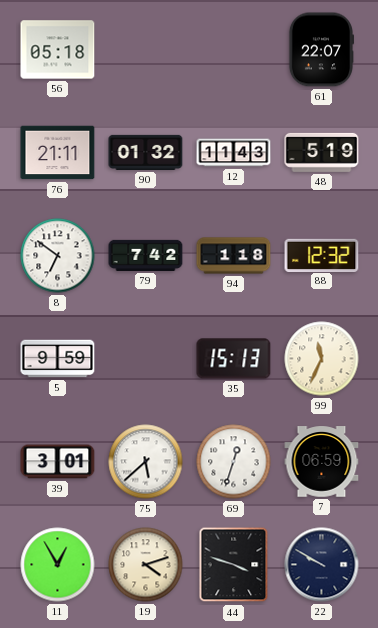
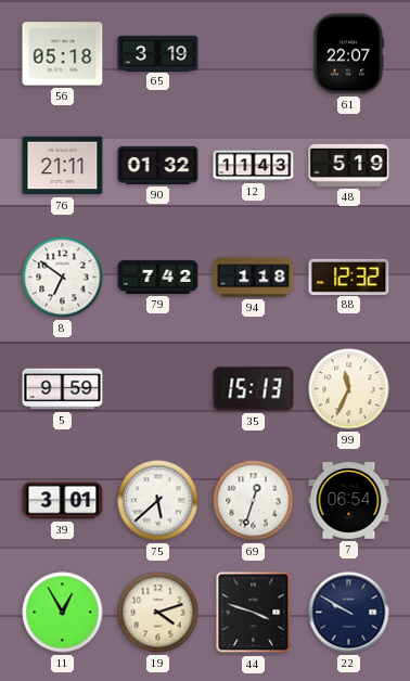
65: none -> 3:19
7: 06:59 -> 06:54
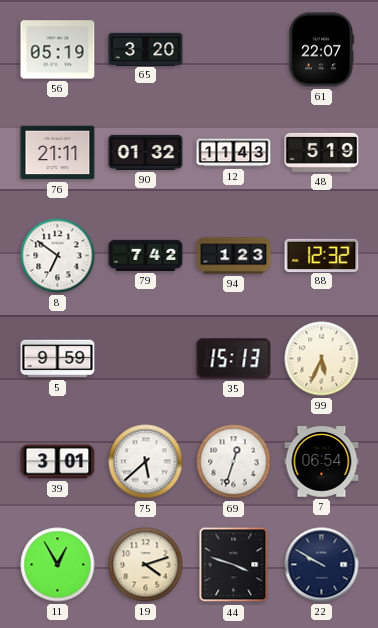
56: 05:18 -> 05:19
65: 3:19 -> 3:20
94: 1:18 -> 1:23
99: 11:34 -> 5:34
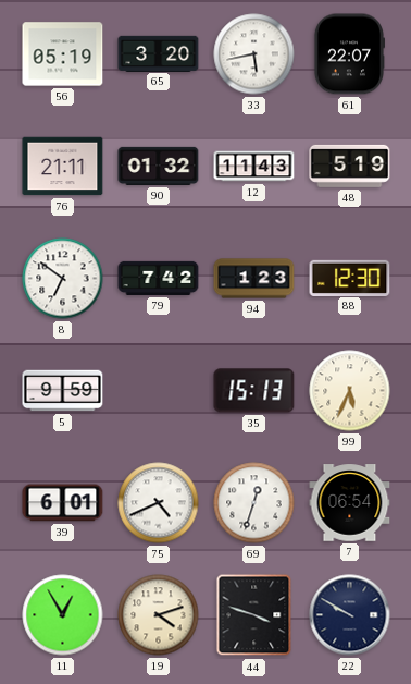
33: none -> 5:43
88: 12:32 -> 12:30
39: 3:01 -> 6:01
75: 5:38 -> 4:41
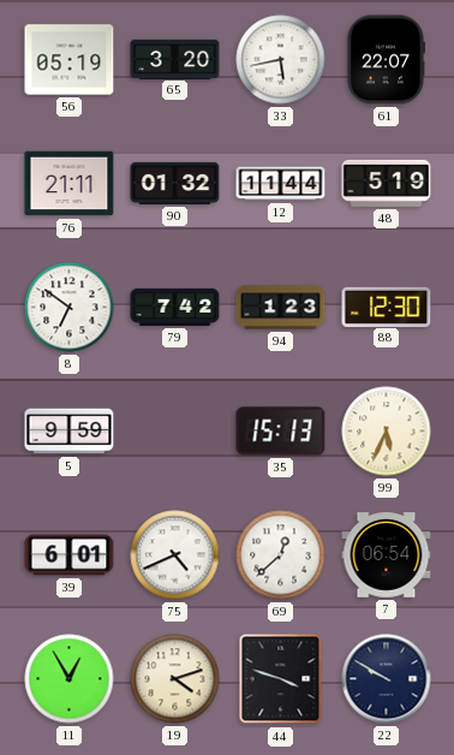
12: 11:43 -> 11:44
69: 12:33 -> 12:38
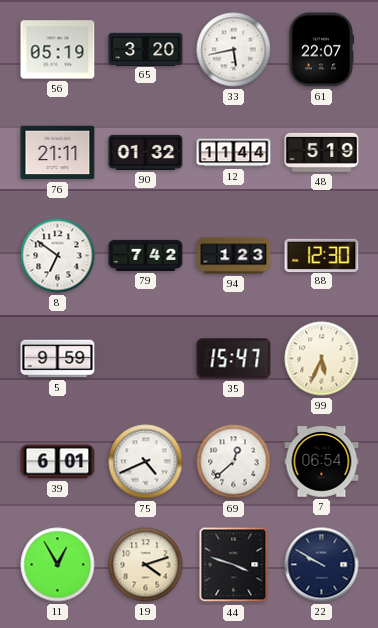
35: 15:13 -> 15:47
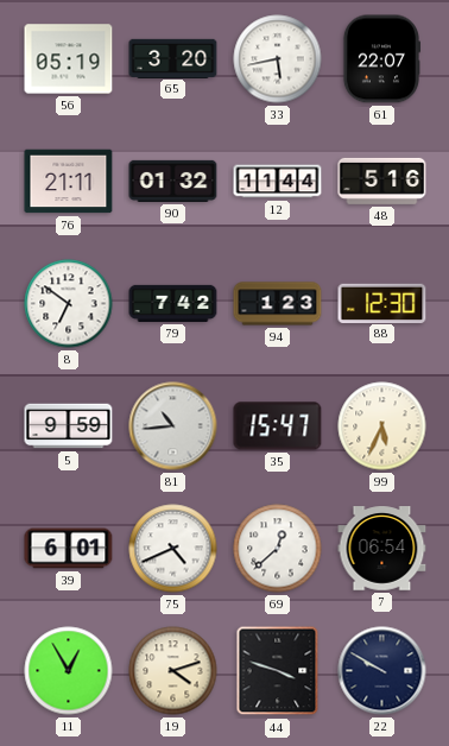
48: 5:19 -> 5:16
81: none -> 10:44
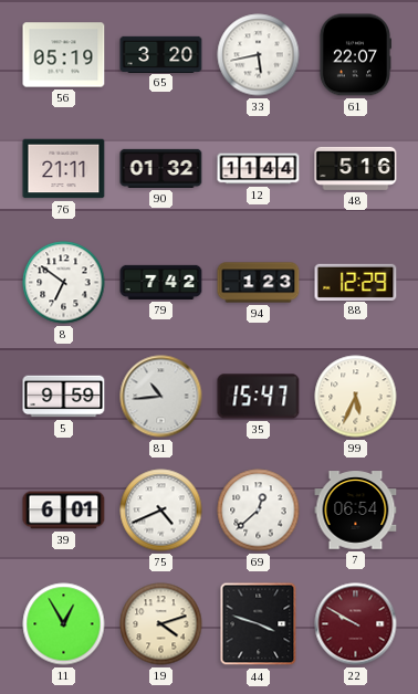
88: 12:30 -> 12:29
22 dial: navy -> burgundy
